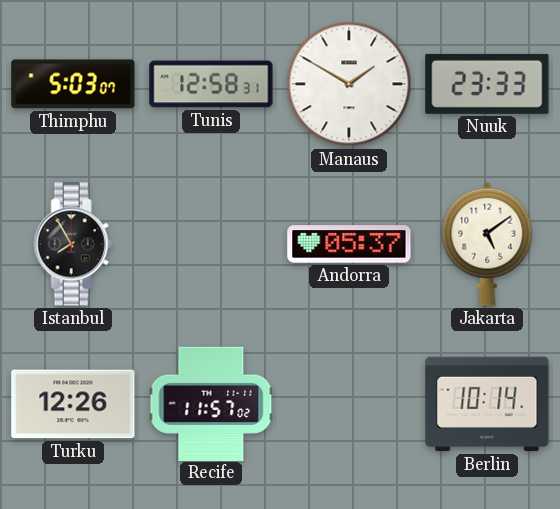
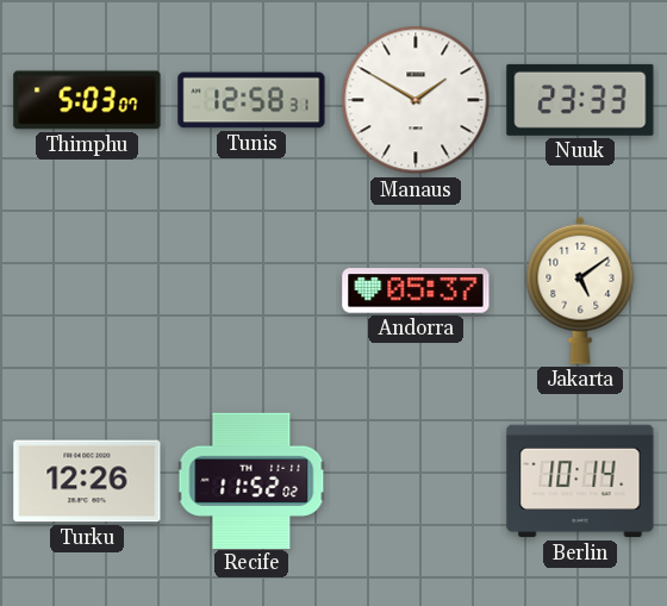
Istanbul: 7:55 -> none
Recife: 11:57 -> 11:52
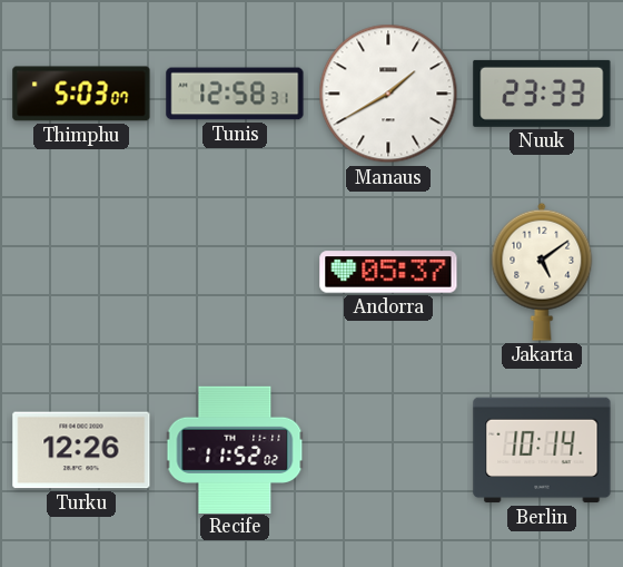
Manaus: 1:50 -> 1:40
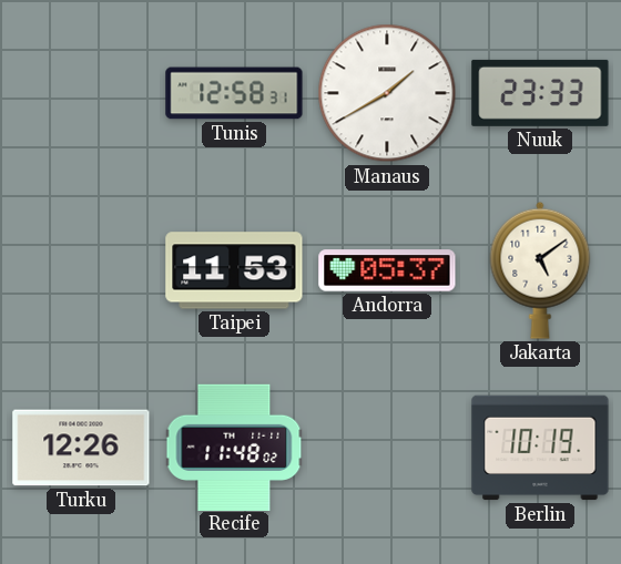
Thimphu: 5:03 -> none
Taipei: none -> 11:53
Recife: 11:52 -> 11:48
Berlin: 10:14 -> 10:19
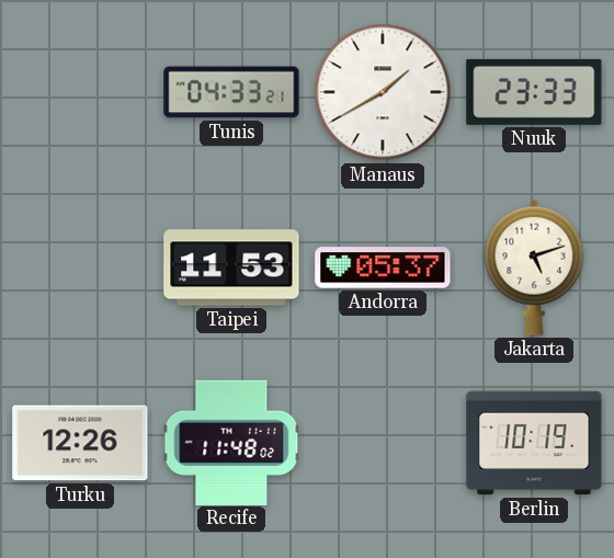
Tunis: 12:58 -> 04:33
Jakarta: 5:09 -> 5:12
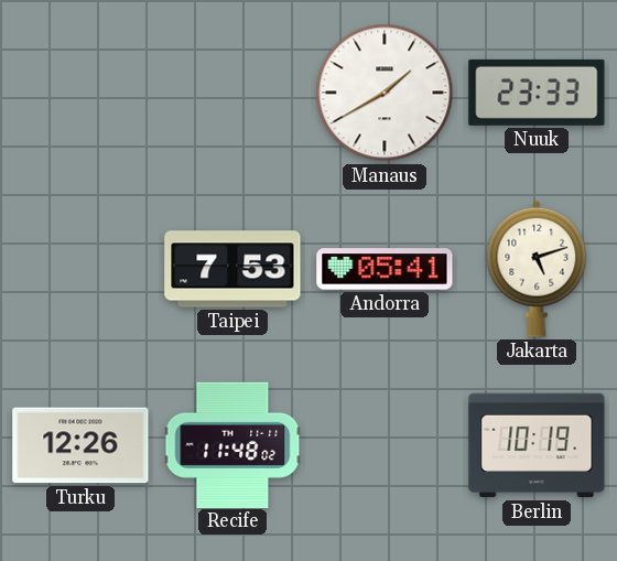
Tunis: 04:33 -> none
Taipei: 11:53 -> 7:53
Andorra: 05:37 -> 05:41
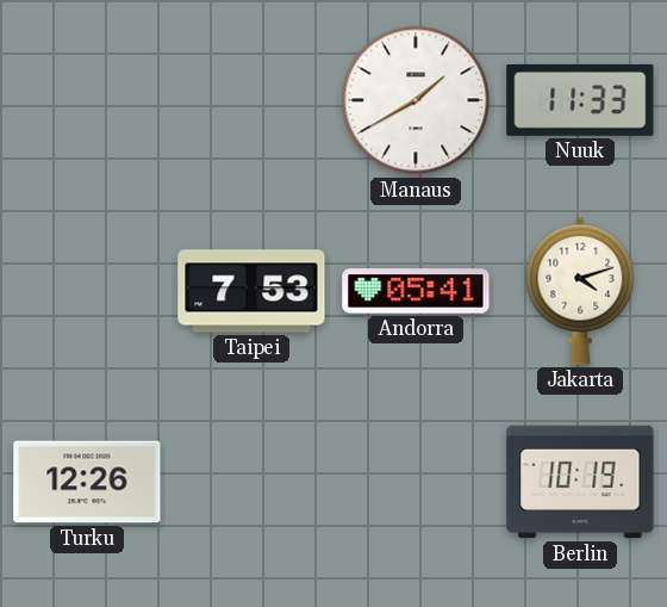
Nuuk: 23:33 -> 11:33
Jakarta: 5:12 -> 4:12
Recife: 11:48 -> none
